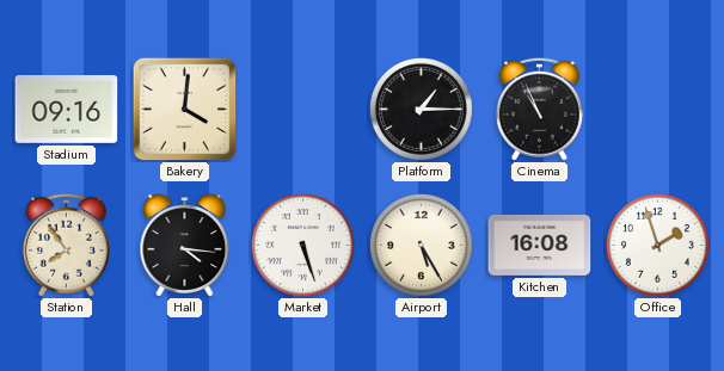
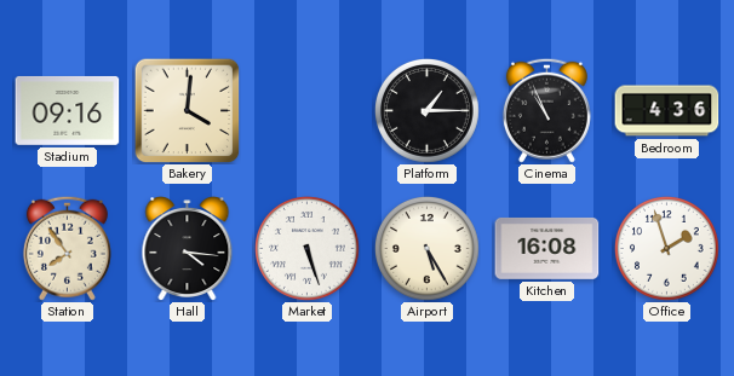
Bedroom: none -> 4:36
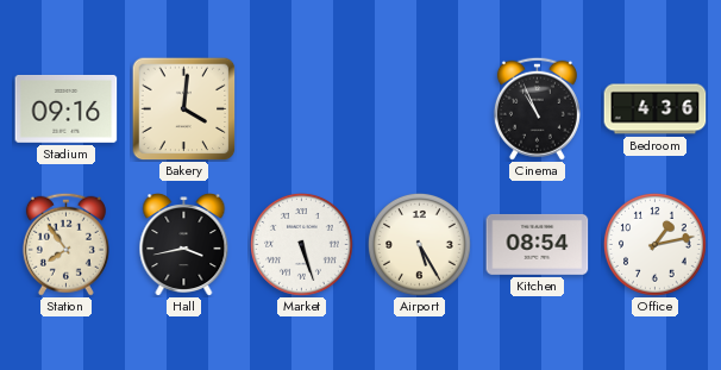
Platform: 1:15 -> none
Hall: 4:16 -> 3:43
Kitchen: 16:08 -> 08:54
Office: 1:57 -> 1:13
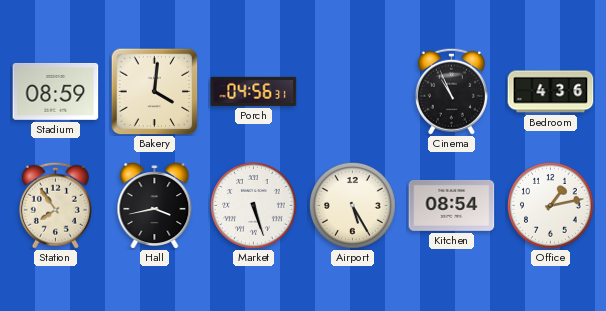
Stadium: 09:16 -> 08:59
Porch: none -> 04:56
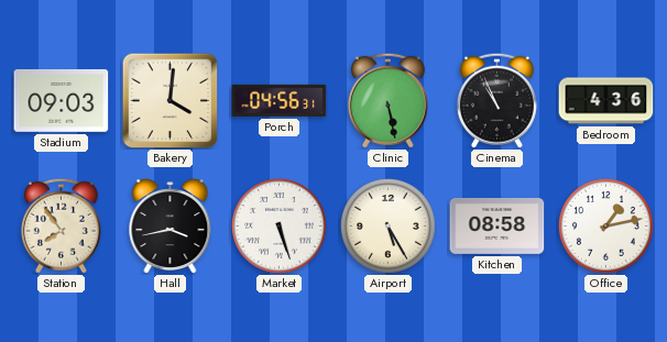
Stadium: 08:59 -> 09:03
Clinic: none -> 5:28
Kitchen: 08:54 -> 08:58
